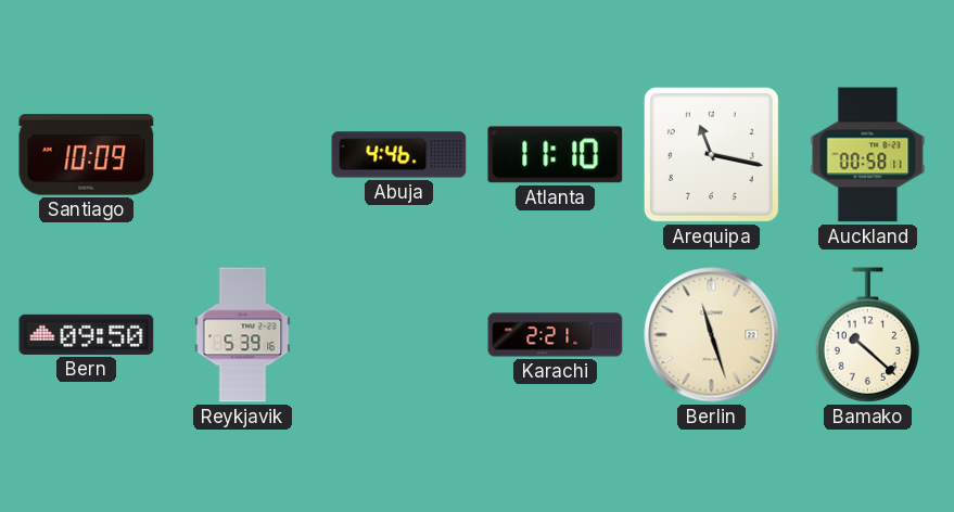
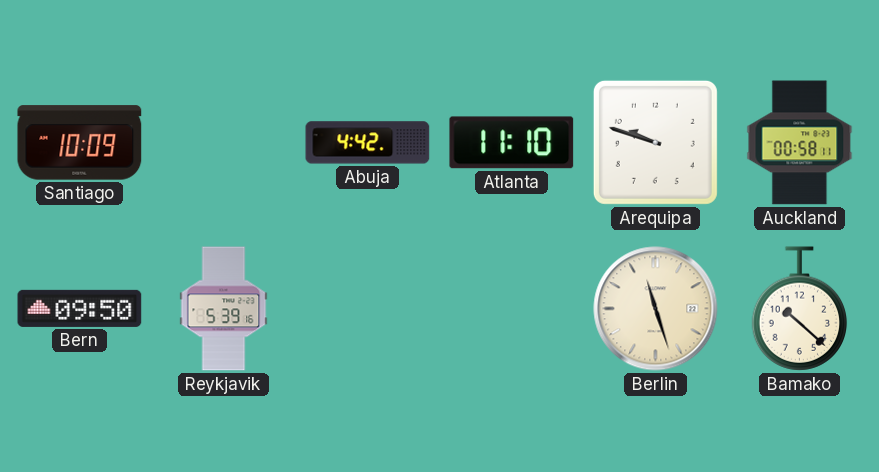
Abuja: 4:46 -> 4:42
Arequipa: 11:17 -> 9:48
Karachi: 2:21 -> none
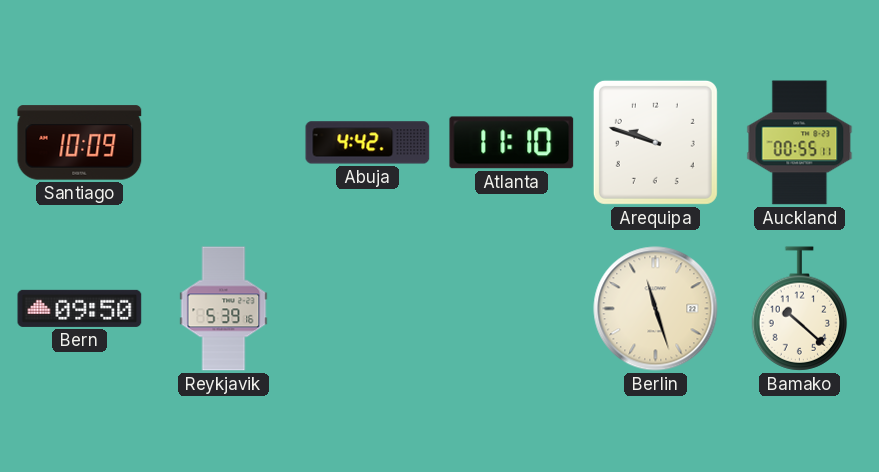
Auckland: 00:58 -> 00:55
